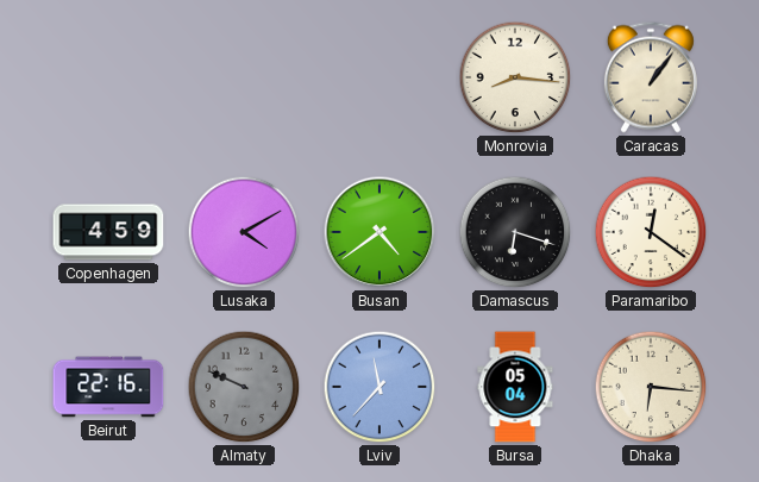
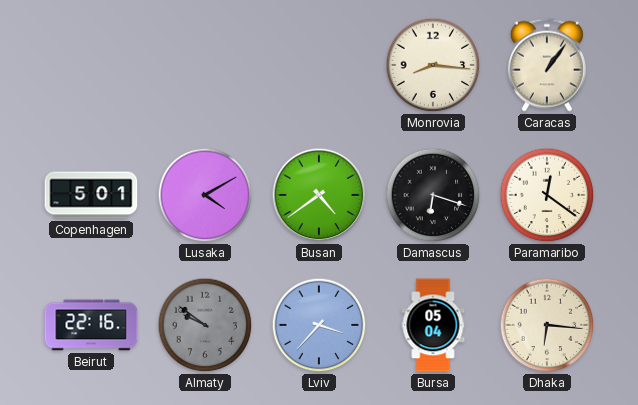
Copenhagen: 4:59 -> 5:01
Almaty: 9:49 -> 9:51
Lviv: 11:37 -> 3:37
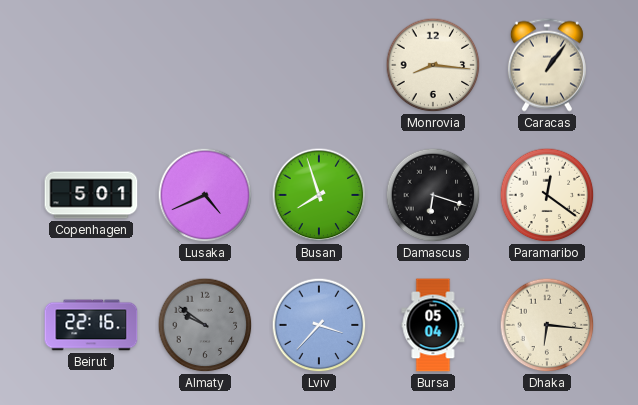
Lusaka: 4:10 -> 4:41
Busan: 4:39 -> 7:57
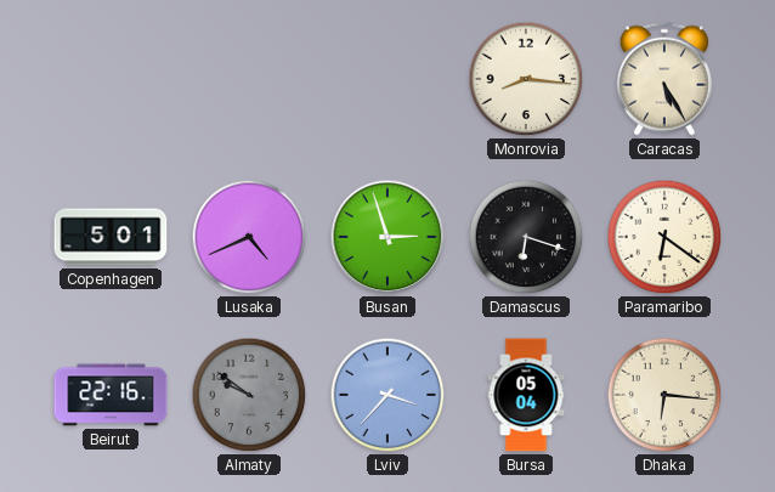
Caracas: 1:06 -> 5:25
Busan: 7:57 -> 2:57
Paramaribo: 12:21 -> 6:21
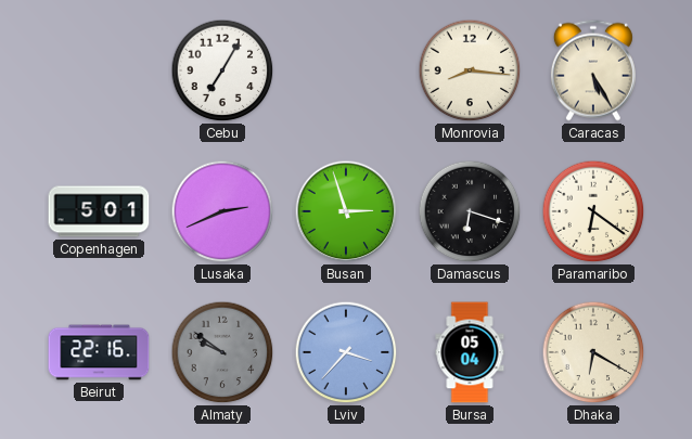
Cebu: none -> 7:05
Lusaka: 4:41 -> 2:41
Dhaka: 6:16 -> 6:20
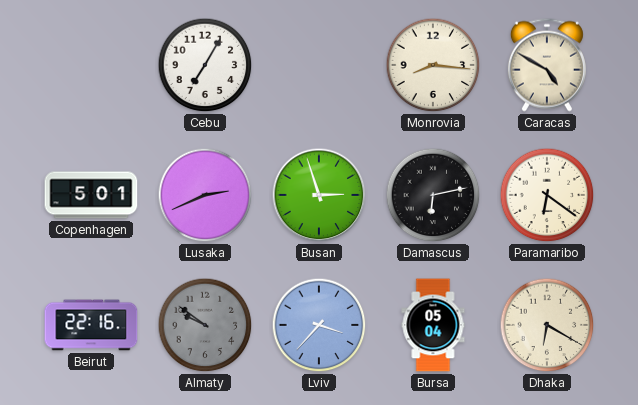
Caracas: 5:25 -> 4:50
Damascus: 6:18 -> 6:13
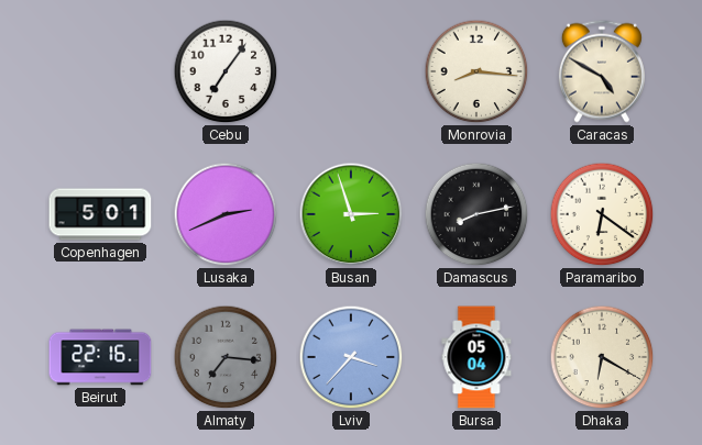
Cebu: 7:05 -> 7:06
Damascus: 6:13 -> 8:13
Almaty: 9:51 -> 7:16
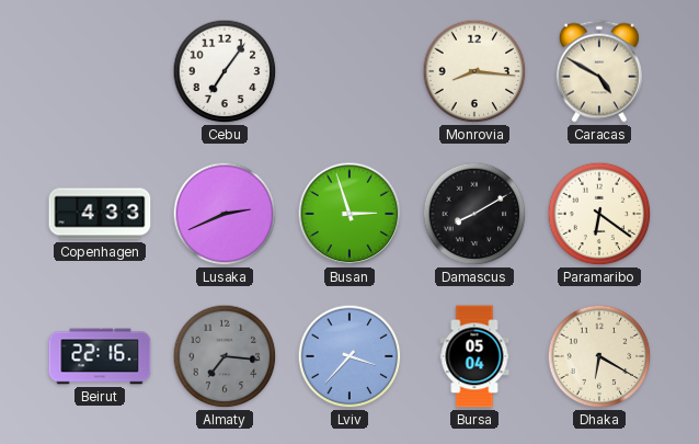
Copenhagen: 5:01 -> 4:33
Damascus: 8:13 -> 8:10
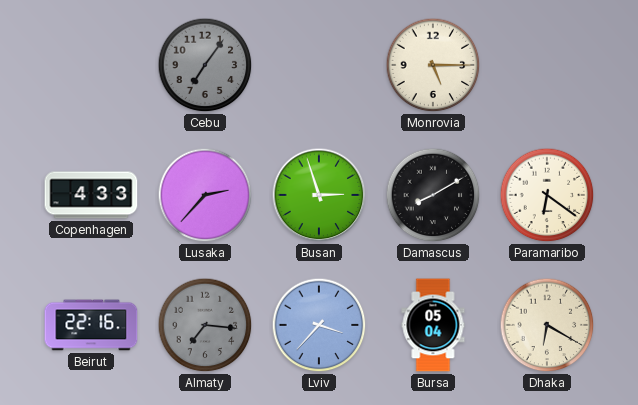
Cebu dial: white -> grey
Monrovia: 8:16 -> 5:15
Caracas: 4:50 -> none
Lusaka: 2:41 -> 2:37
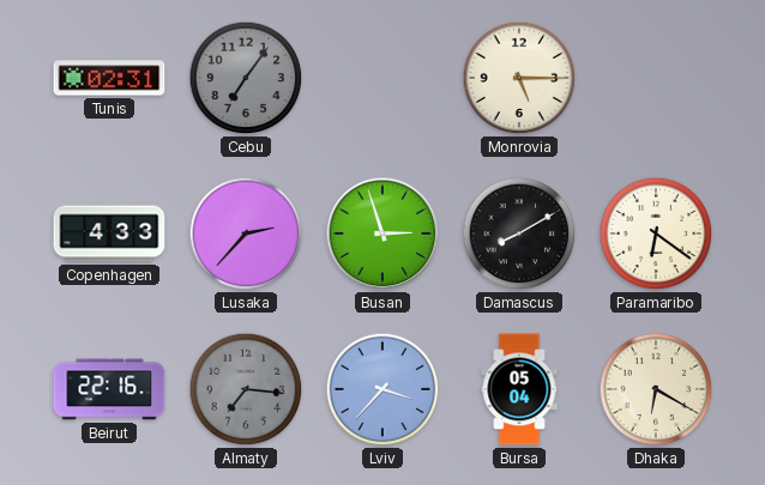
Tunis: none -> 02:31
